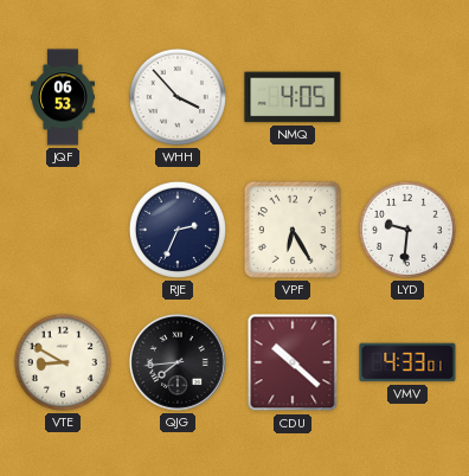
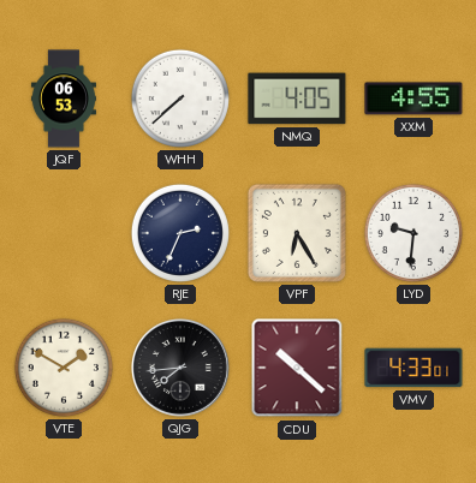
WHH: 3:53 -> 7:38
XXM: none -> 4:55
VTE: 8:50 -> 1:50
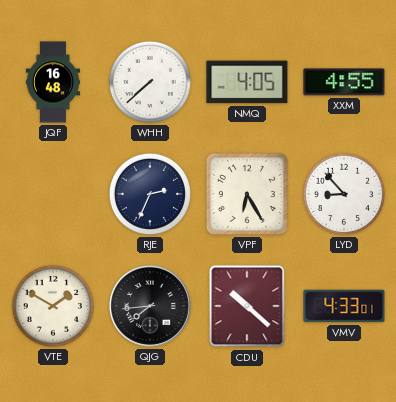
JQF: 06:53 -> 16:48
LYD: 9:31 -> 8:53
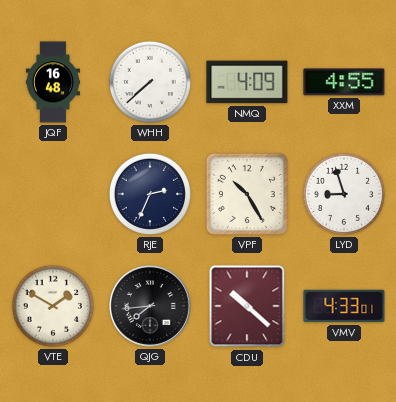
NMQ: 4:05 -> 4:09
VPF: 6:25 -> 10:25
LYD: 8:53 -> 8:57
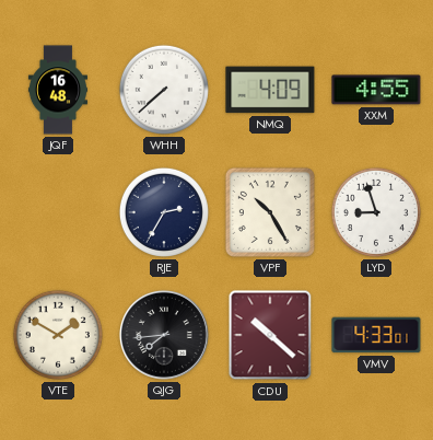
RJE: 2:34 -> 2:35
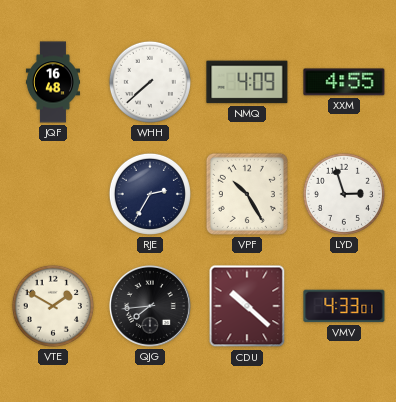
LYD: 8:57 -> 2:57
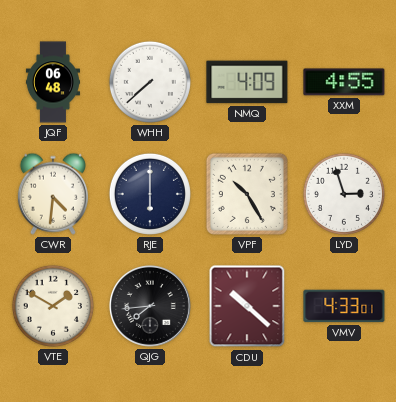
JQF: 16:48 -> 06:48
CWR: none -> 4:31
RJE: 2:35 -> 6:00
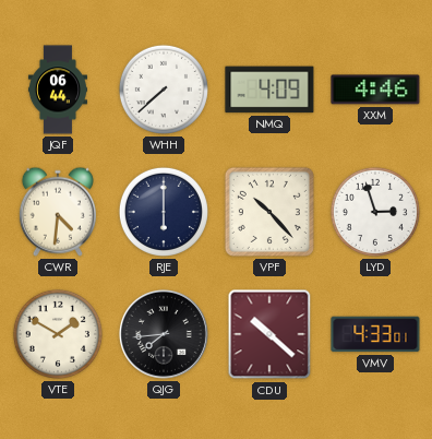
JQF: 06:48 -> 06:44
XXM: 4:55 -> 4:46
VPF: 10:25 -> 10:23
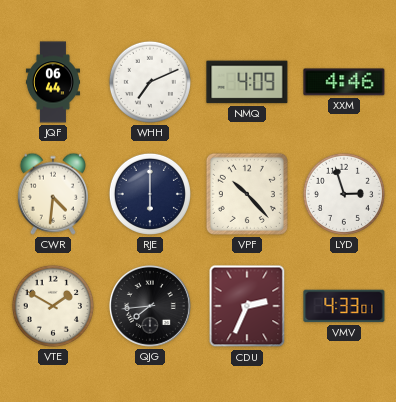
WHH: 7:38 -> 7:11
CDU: 10:22 -> 2:34
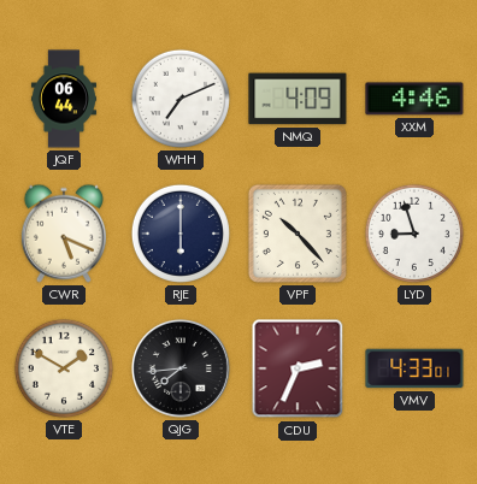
CWR: 4:31 -> 5:19
LYD: 2:57 -> 8:57
